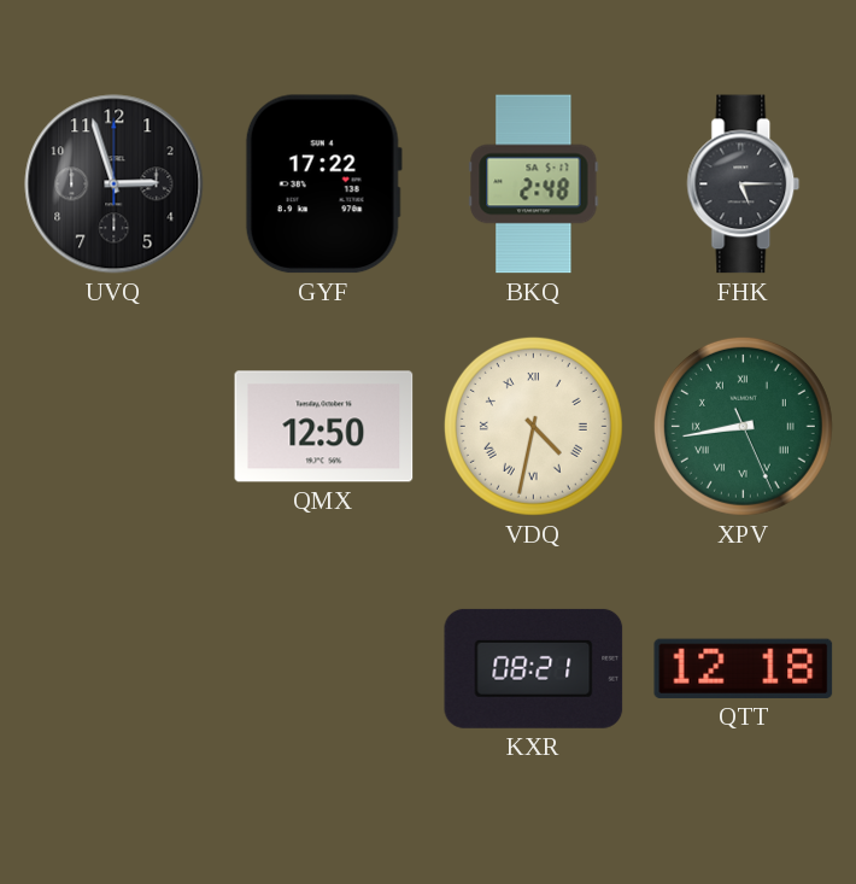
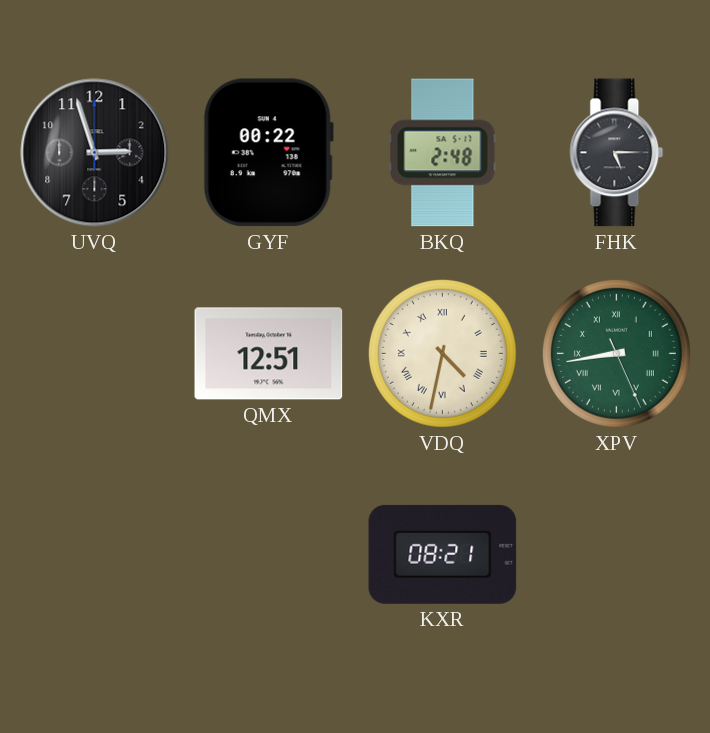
GYF: 17:22 -> 00:22
QMX: 12:50 -> 12:51
QTT: 12:18 -> none
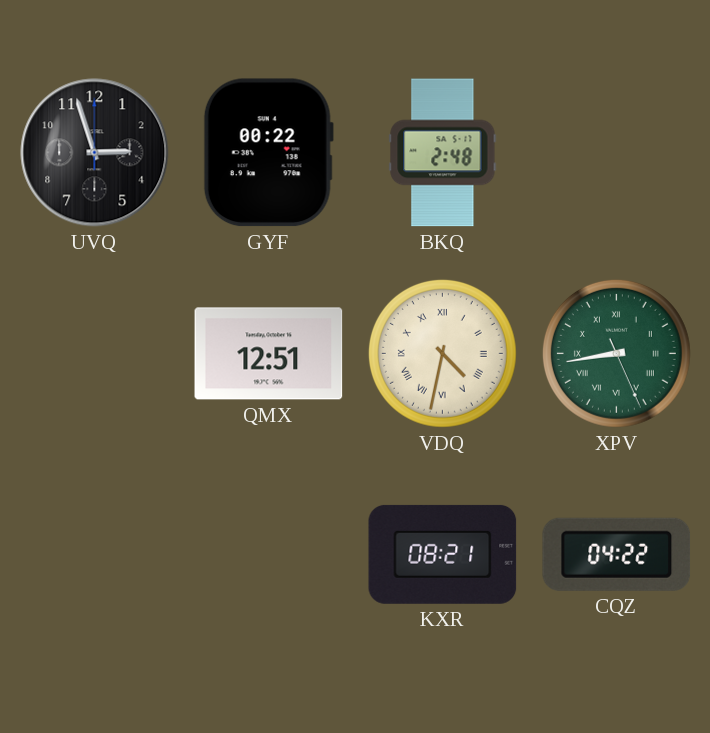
FHK: 5:15 -> none
CQZ: none -> 04:22
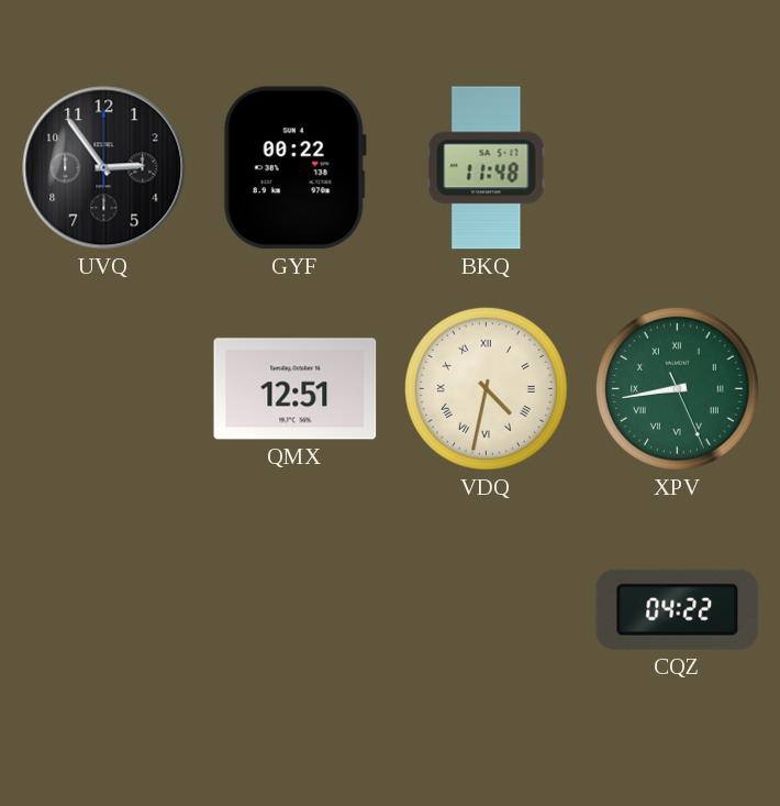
UVQ: 2:57 -> 2:54
BKQ: 2:48 -> 11:48
KXR: 08:21 -> none
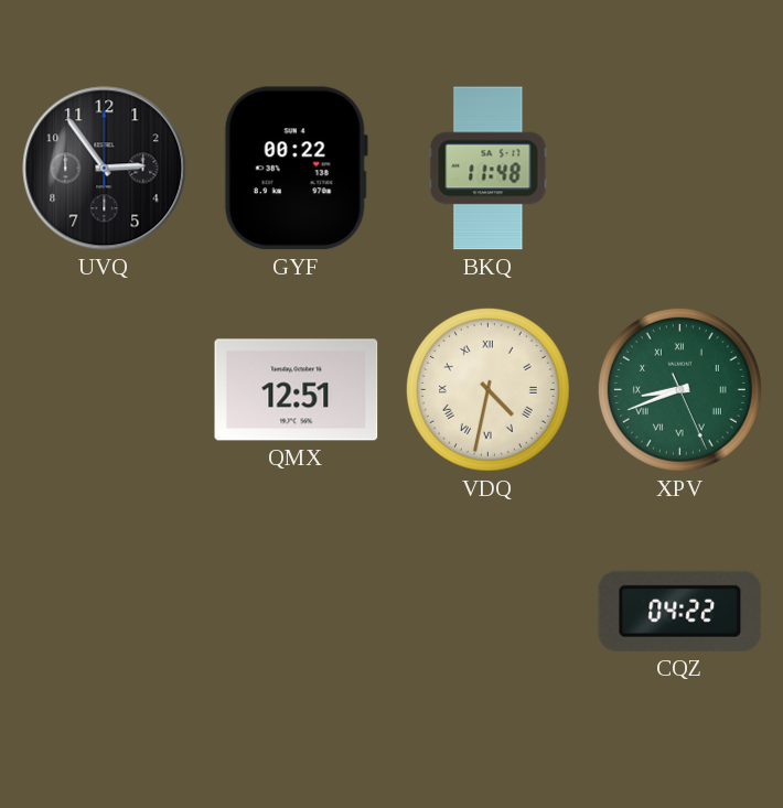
XPV: 8:43 -> 8:41
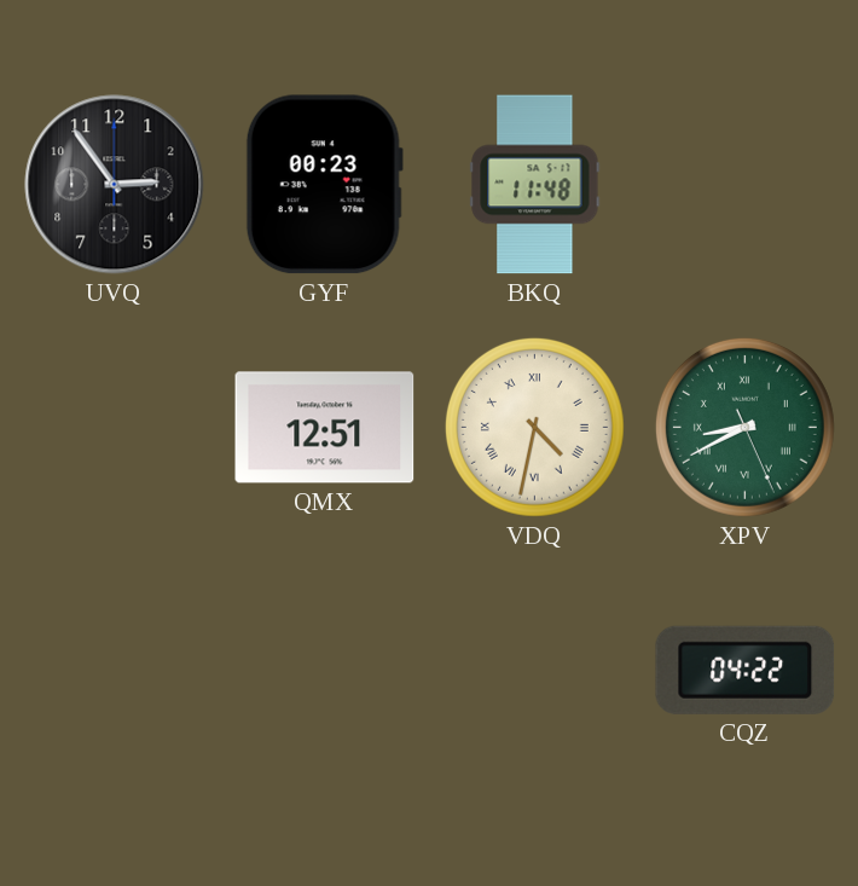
GYF: 00:22 -> 00:23
XPV: 8:41 -> 8:40
